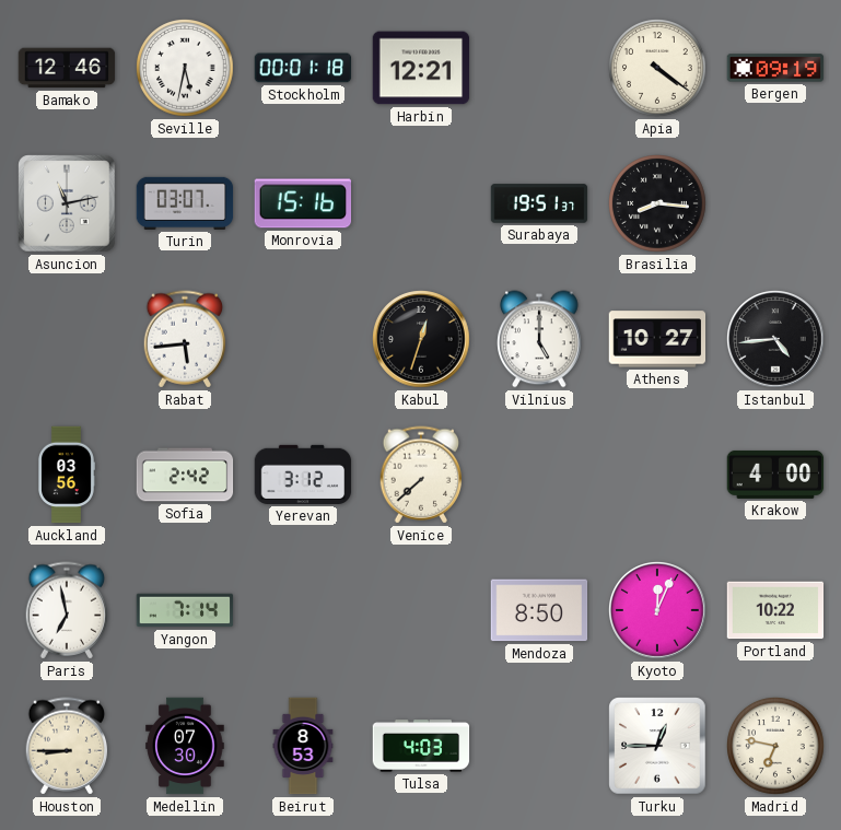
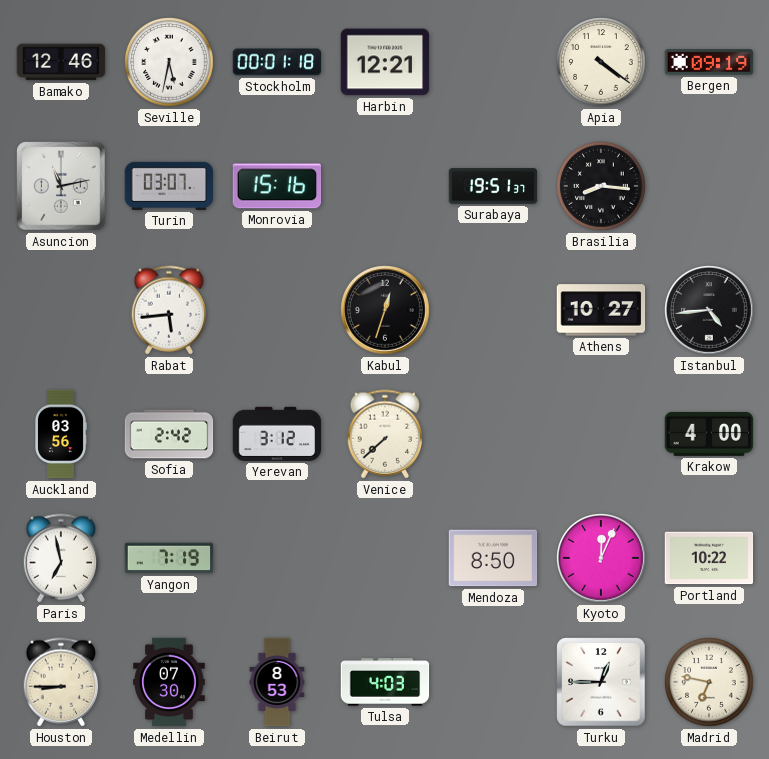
Vilnius: 5:00 -> none
Yangon: 7:14 -> 7:19
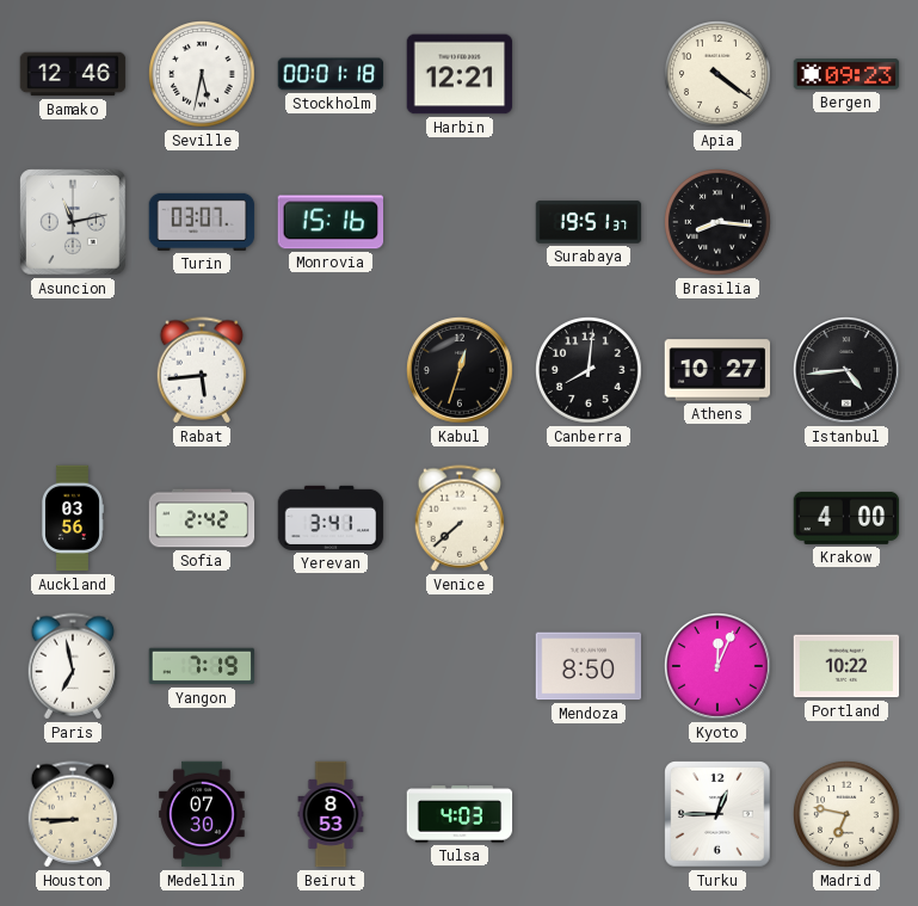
Bergen: 09:19 -> 09:23
Canberra: none -> 8:01
Yerevan: 3:12 -> 3:41
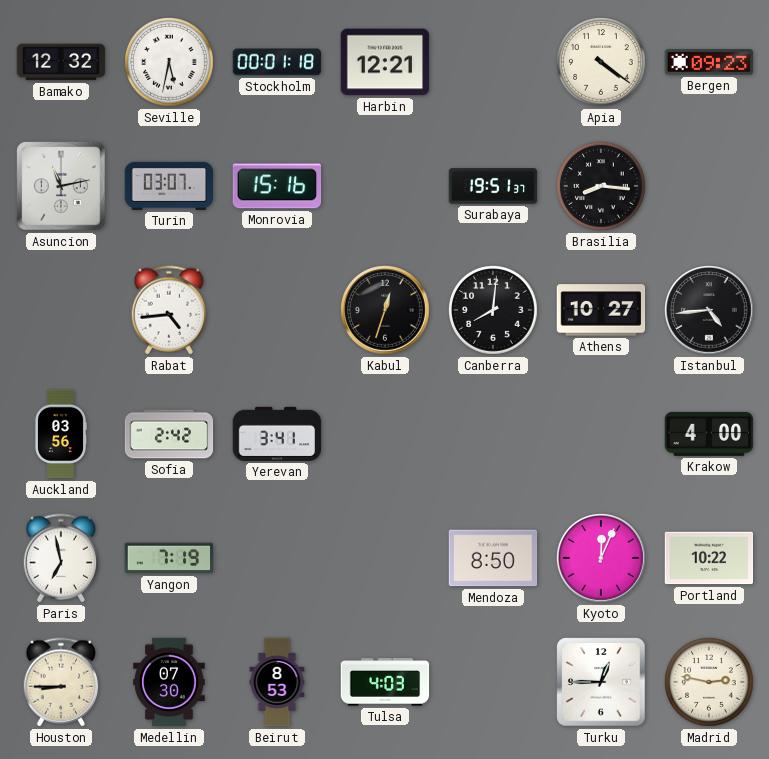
Bamako: 12:46 -> 12:32
Rabat: 5:44 -> 4:44
Venice: 7:38 -> none
Madrid: 6:47 -> 2:47
